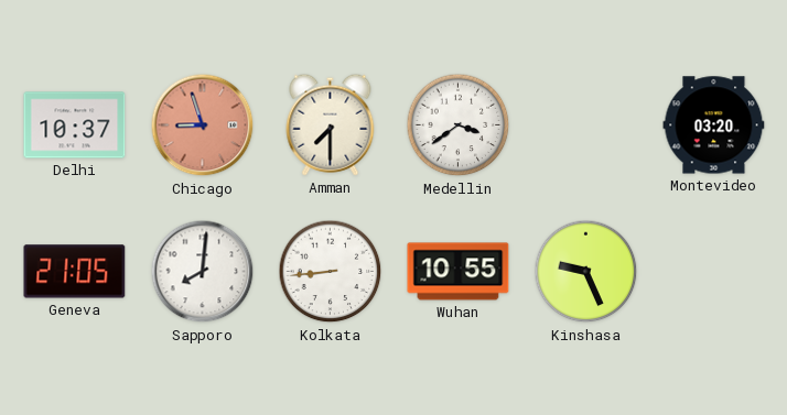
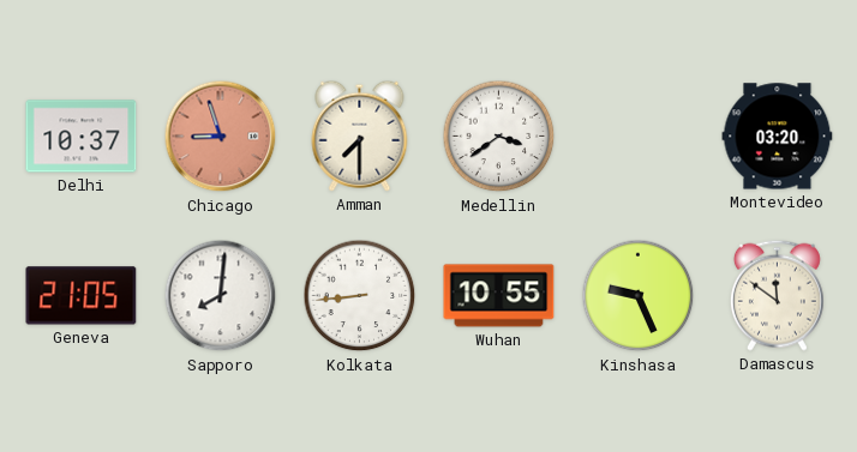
Damascus: none -> 11:51
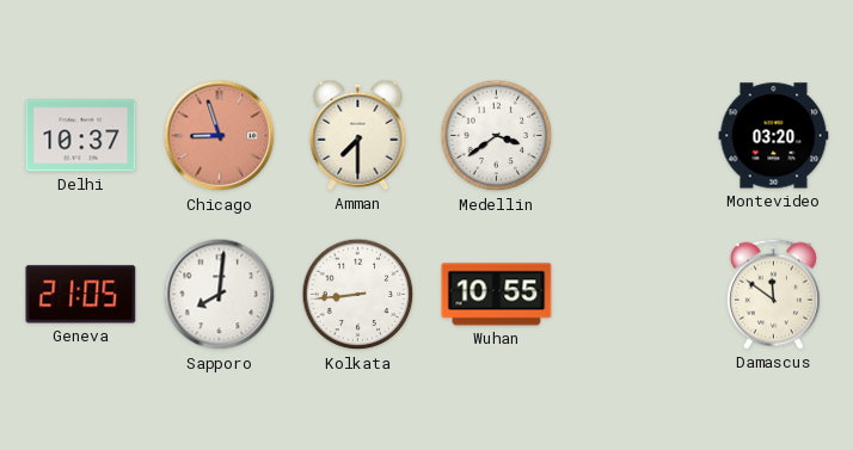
Kinshasa: 9:26 -> none
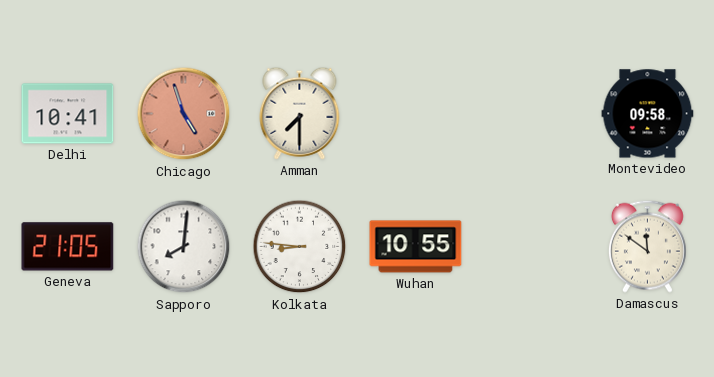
Delhi: 10:37 -> 10:41
Chicago: 8:57 -> 4:57
Medellin: 3:39 -> none
Montevideo: 03:20 -> 09:58
Kolkata: 8:44 -> 8:46
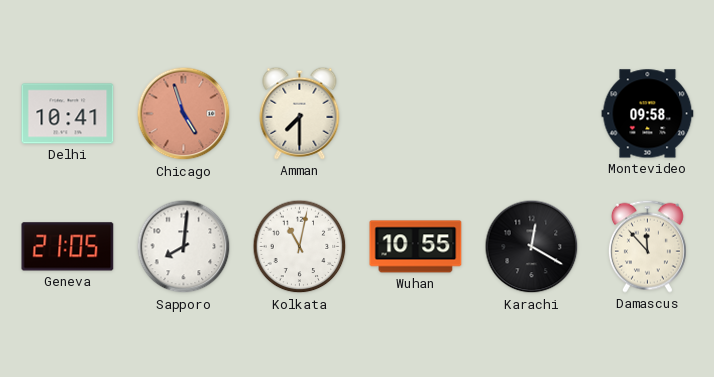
Kolkata: 8:46 -> 11:02
Karachi: none -> 12:20
Damascus: 11:51 -> 11:53
